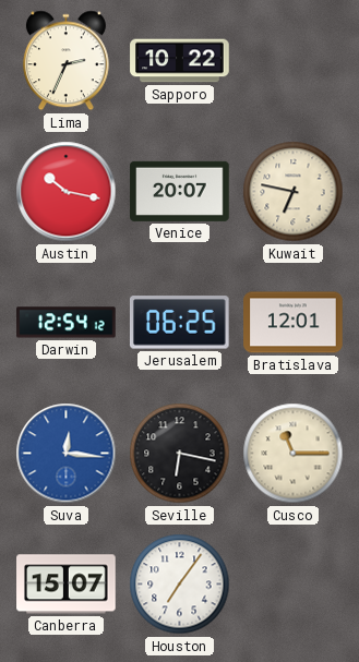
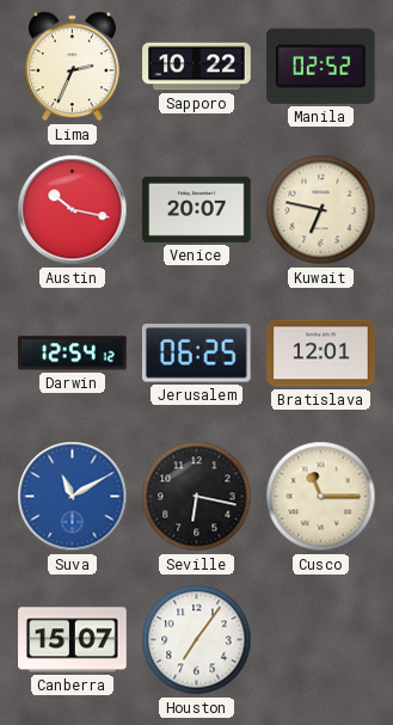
Manila: none -> 02:52
Suva: 12:16 -> 11:10
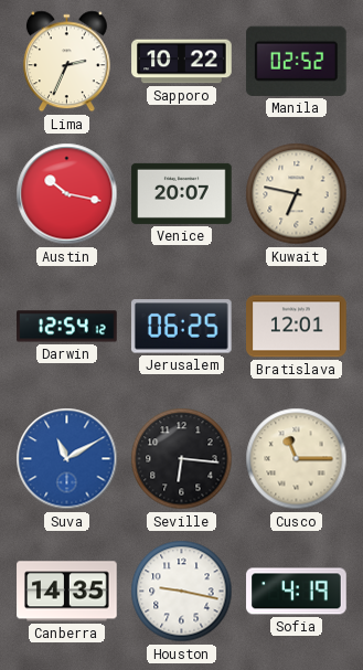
Seville: 6:17 -> 6:16
Canberra: 15:07 -> 14:35
Houston: 7:06 -> 9:17
Sofia: none -> 4:19
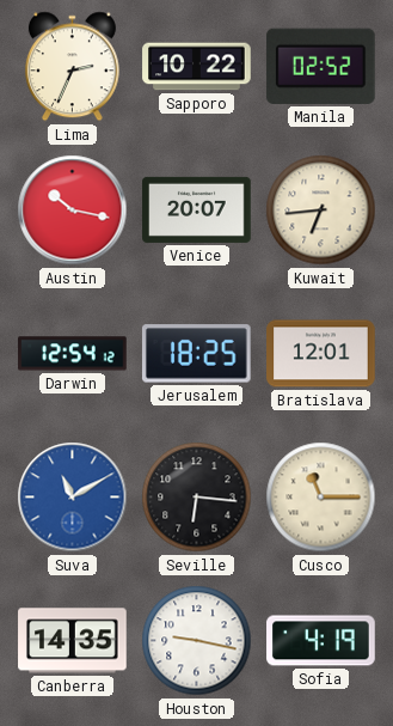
Kuwait: 6:47 -> 6:44
Jerusalem: 06:25 -> 18:25
